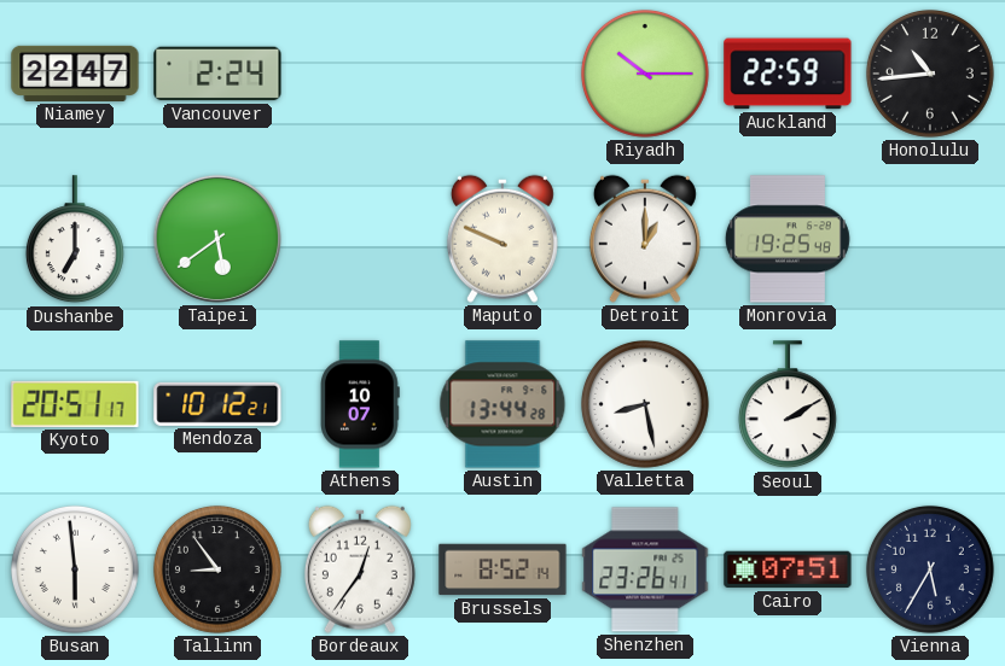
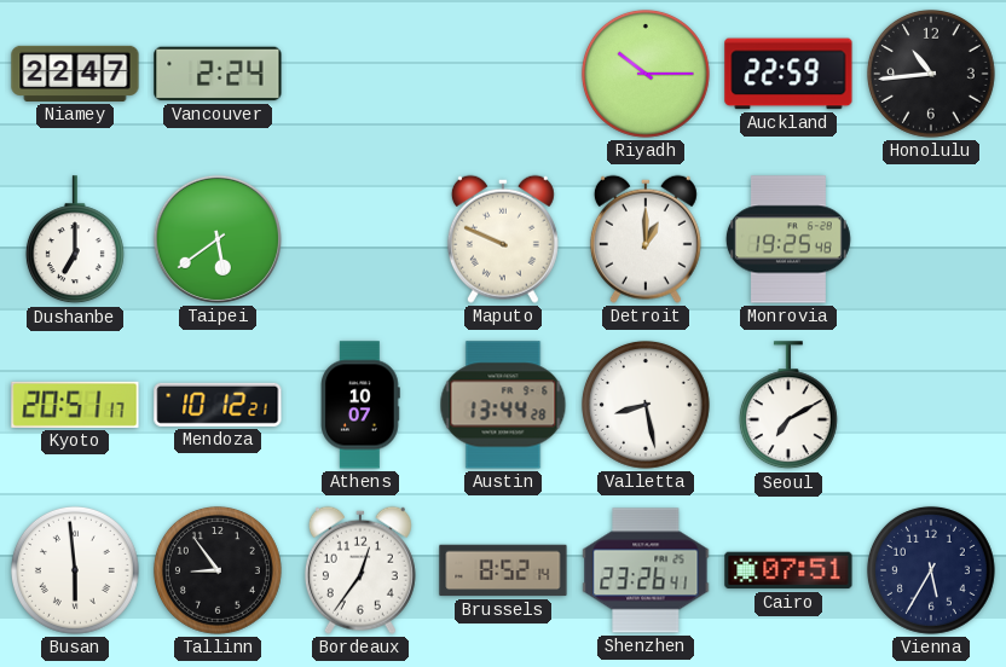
Seoul: 2:10 -> 7:10
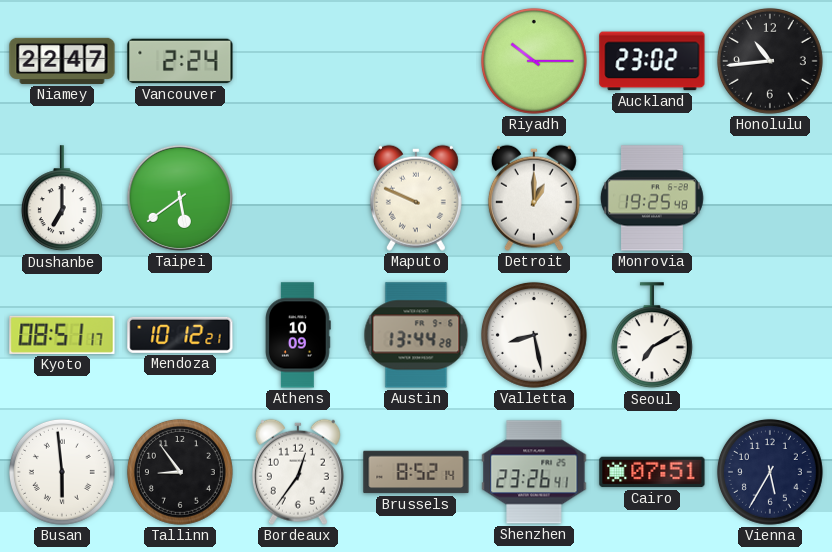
Auckland: 22:59 -> 23:02
Kyoto: 20:51 -> 08:51
Athens: 10:07 -> 10:09
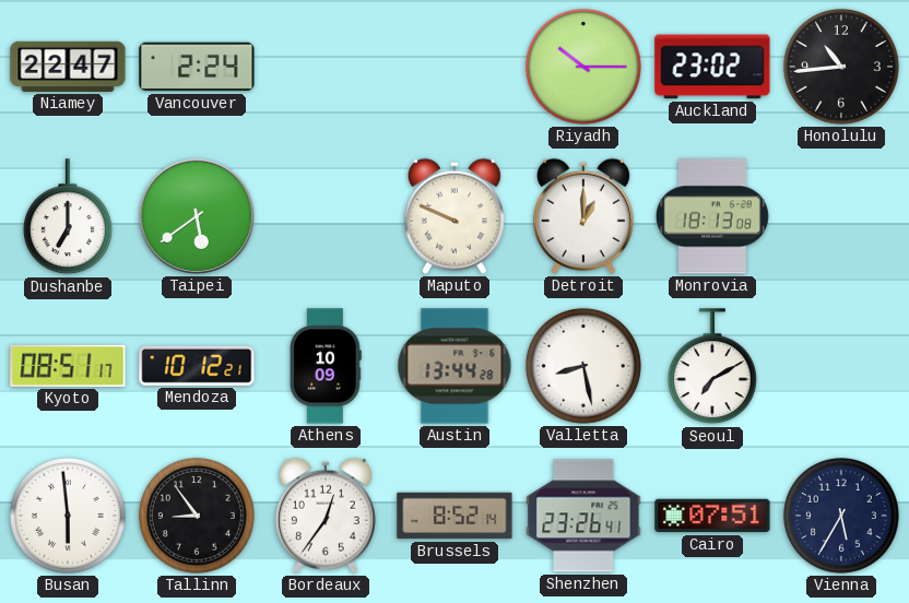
Monrovia: 19:25 -> 18:13
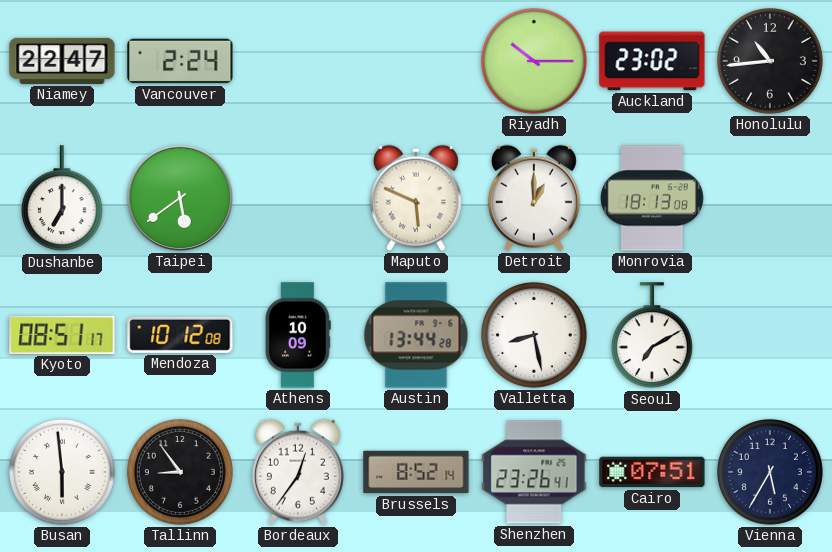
Maputo: 9:49 -> 5:49
Mendoza: 10:12:21 -> 10:12:08
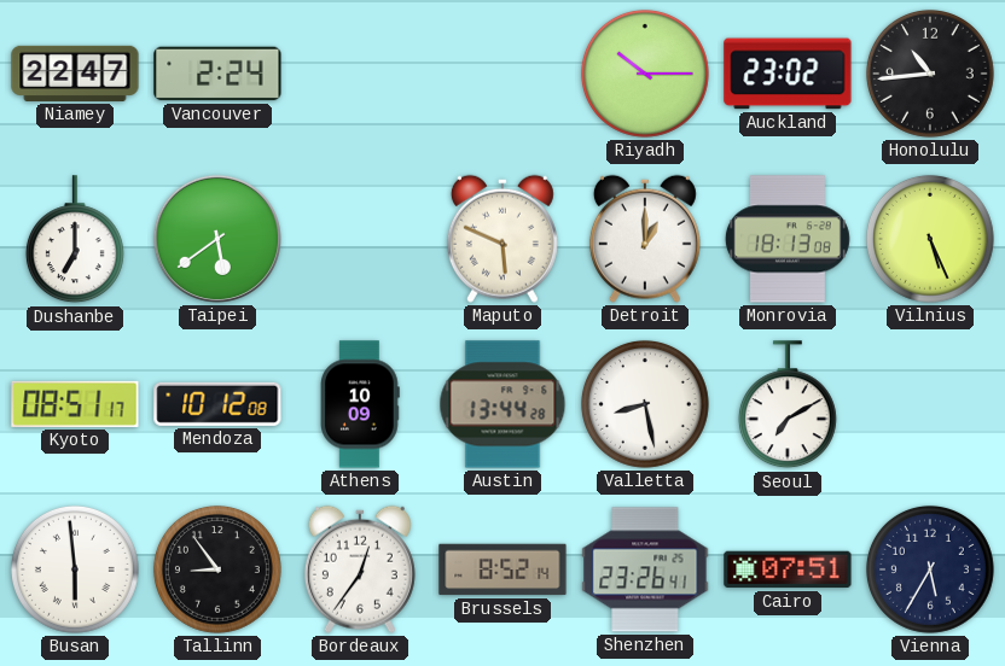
Vilnius: none -> 5:26
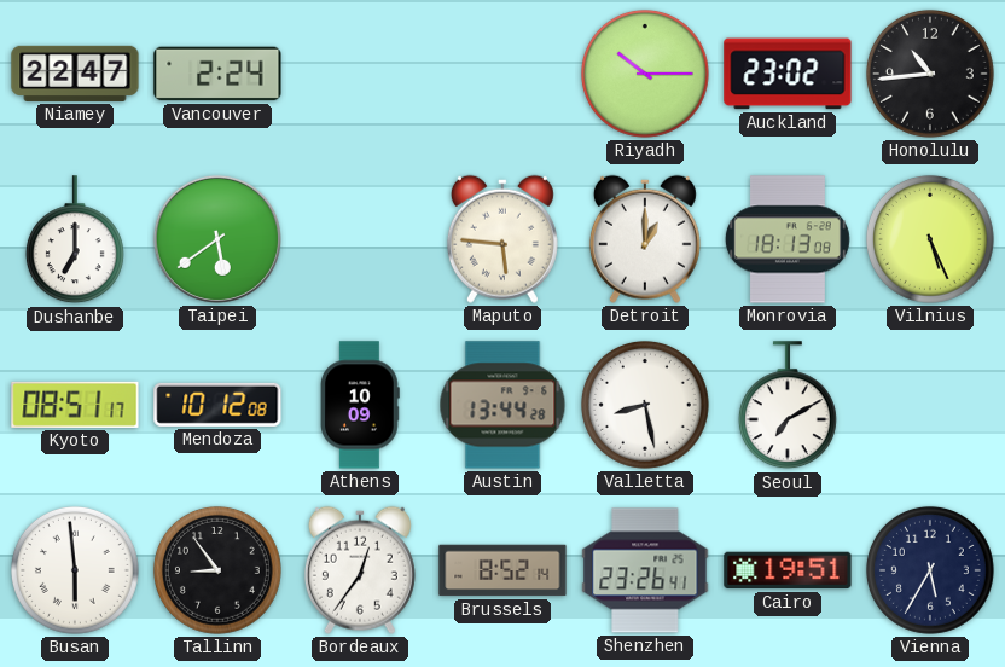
Maputo: 5:49 -> 5:46
Cairo: 07:51 -> 19:51
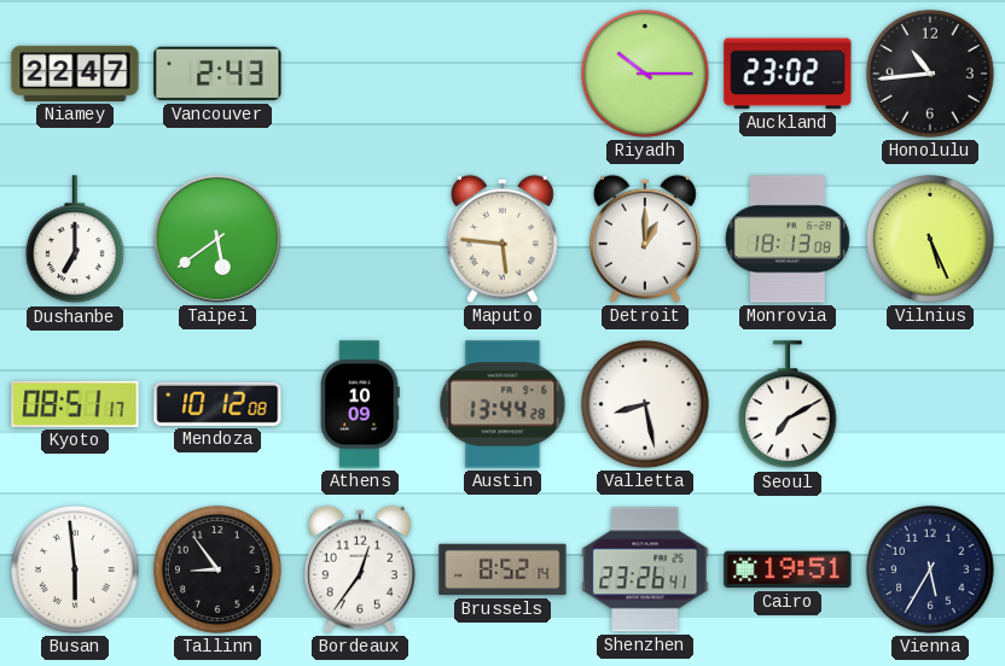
Vancouver: 2:24 -> 2:43
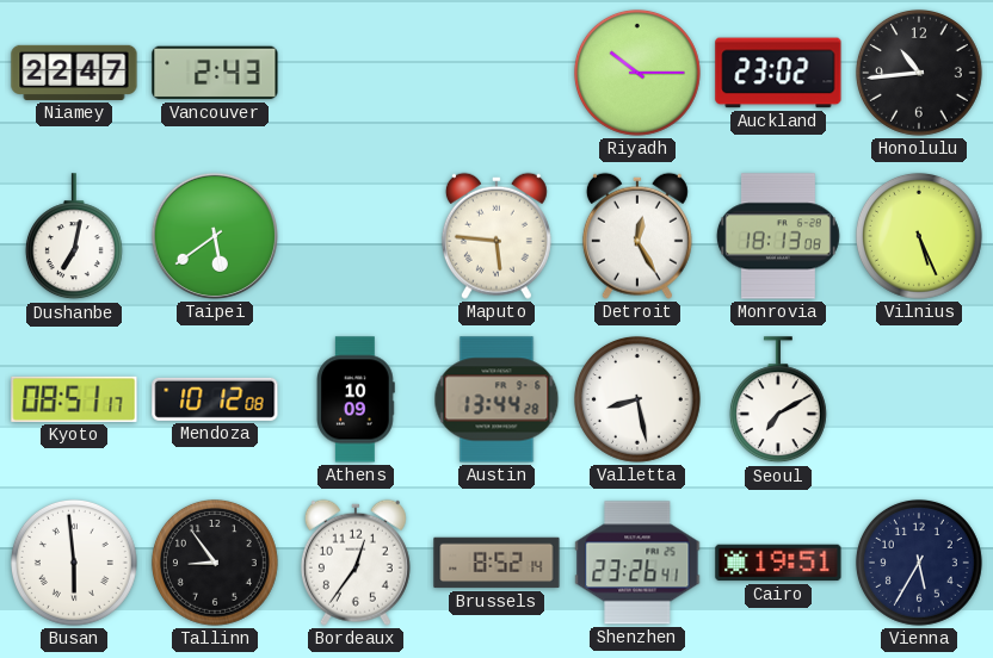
Dushanbe: 7:00 -> 7:02
Detroit: 1:00 -> 12:25
